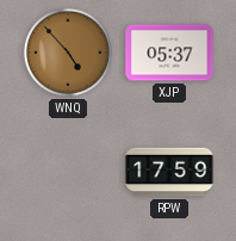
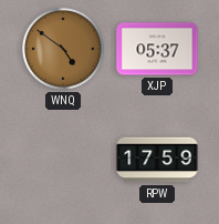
WNQ: 4:53 -> 4:51
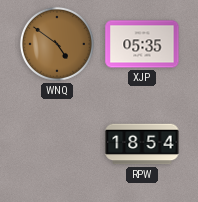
XJP: 05:37 -> 05:35
RPW: 17:59 -> 18:54
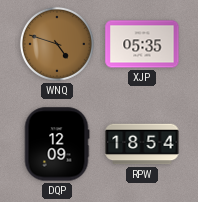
WNQ: 4:51 -> 4:48
DQP: none -> 12:09
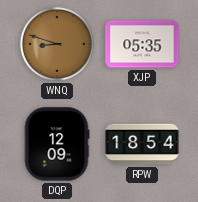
WNQ: 4:48 -> 8:48
